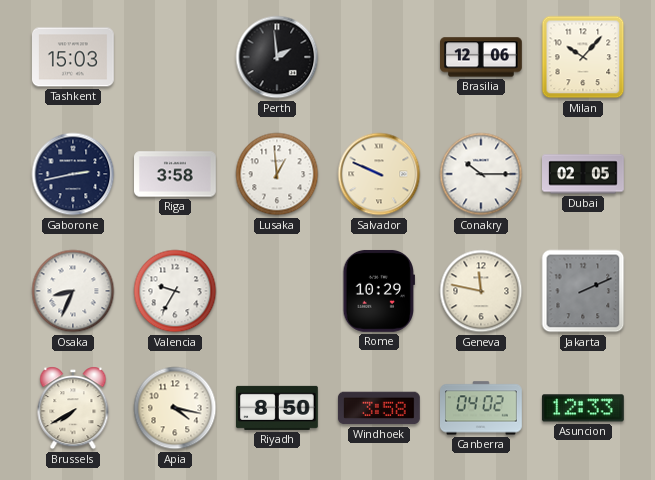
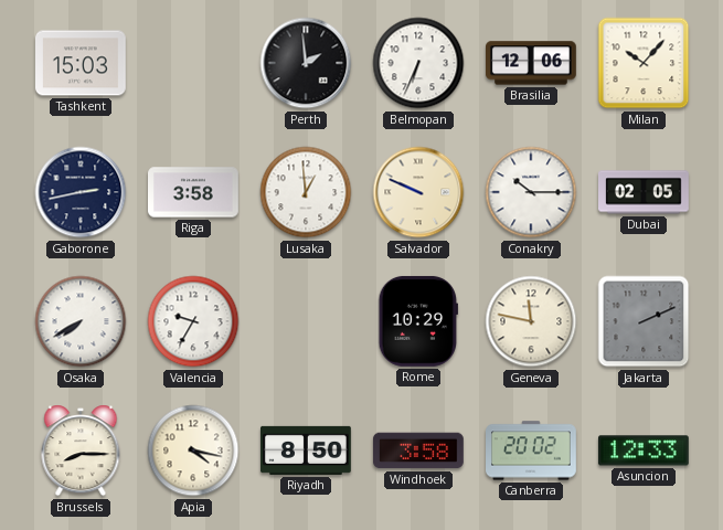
Belmopan: none -> 6:34
Osaka: 8:34 -> 7:40
Brussels: 7:40 -> 8:15
Canberra: 04:02 -> 20:02
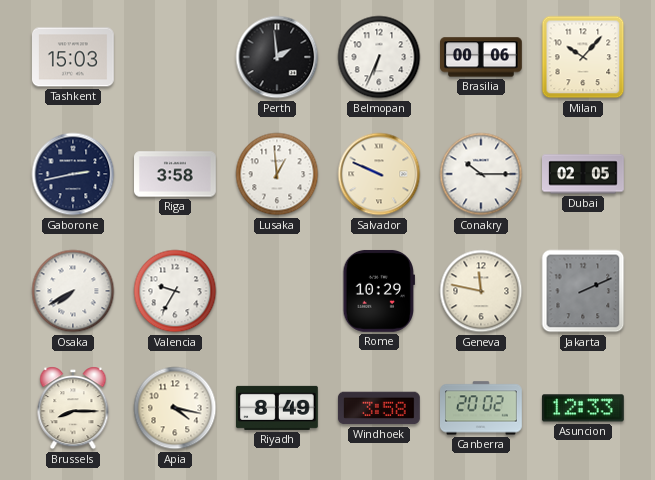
Brasilia: 12:06 -> 00:06
Riyadh: 8:50 -> 8:49
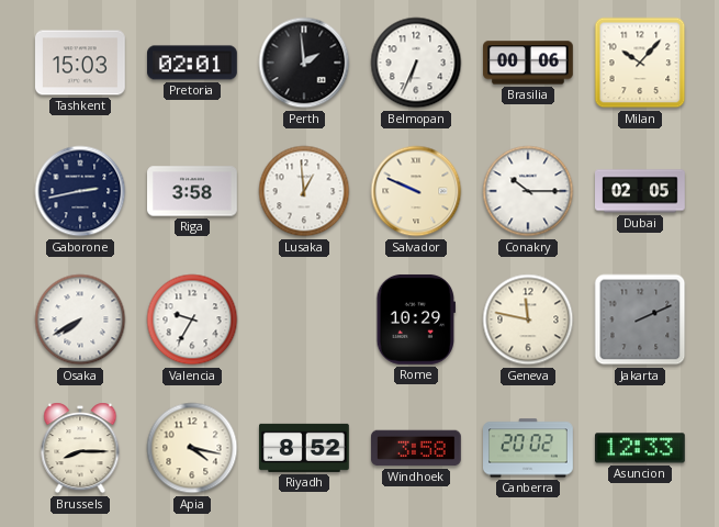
Pretoria: none -> 02:01
Riyadh: 8:49 -> 8:52
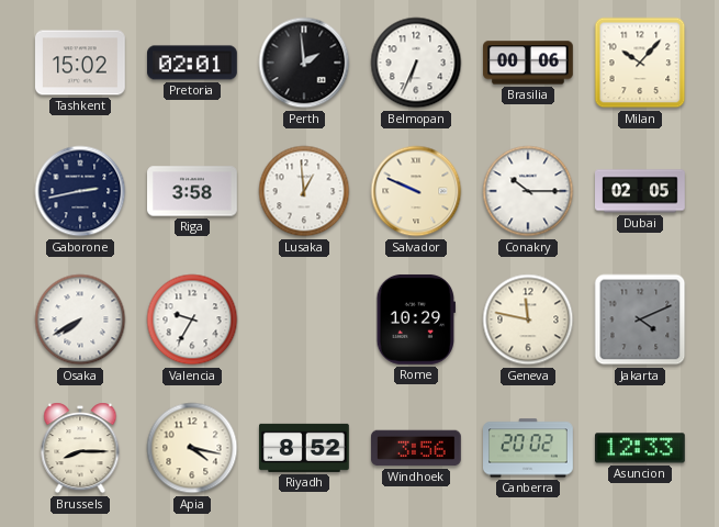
Tashkent: 15:03 -> 15:02
Jakarta: 2:11 -> 4:11
Windhoek: 3:58 -> 3:56
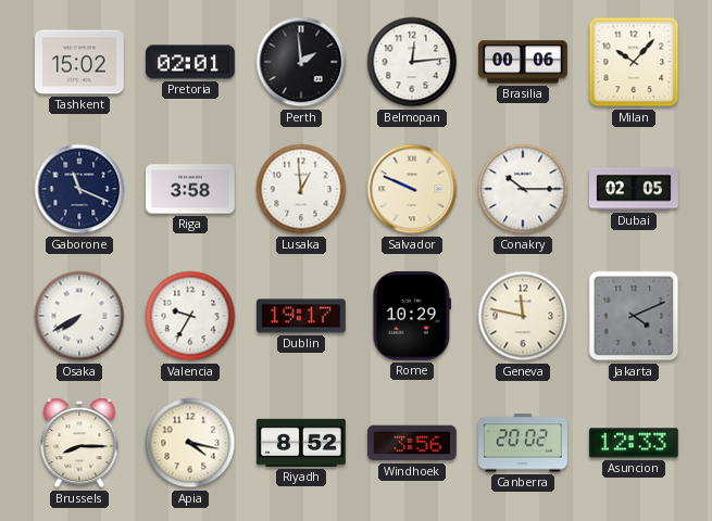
Belmopan: 6:34 -> 12:14
Gaborone: 2:43 -> 11:19
Dublin: none -> 19:17
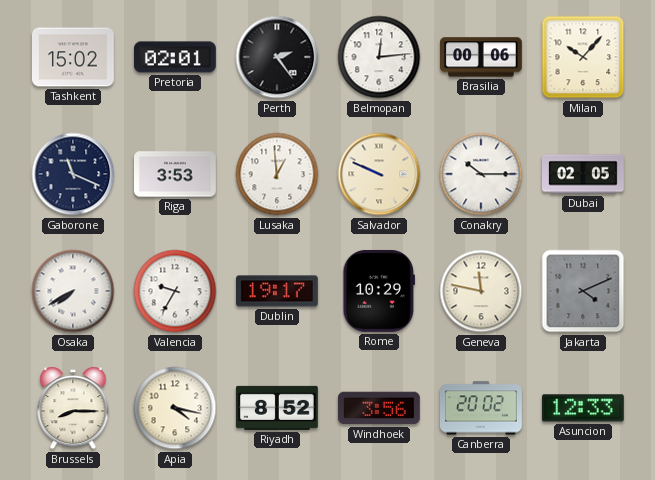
Perth: 1:59 -> 2:24
Riga: 3:58 -> 3:53
